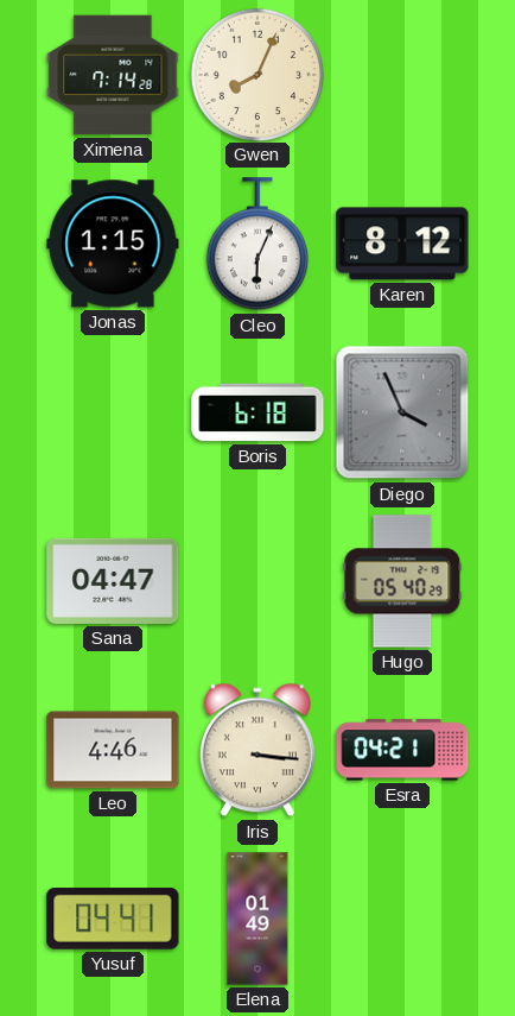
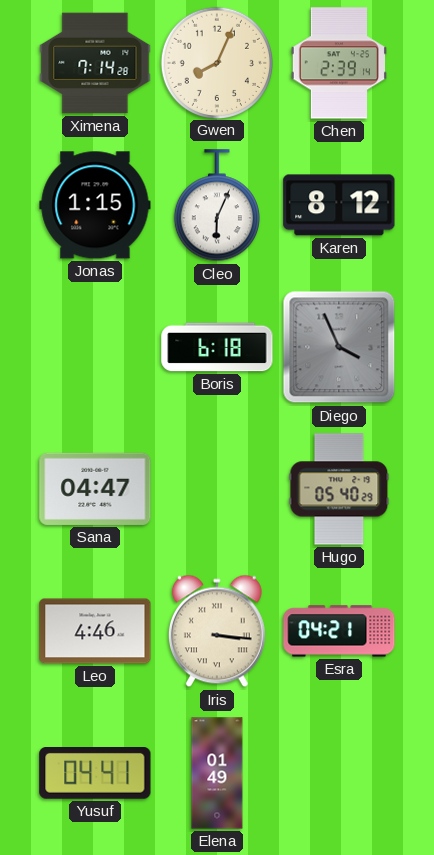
Chen: none -> 2:39
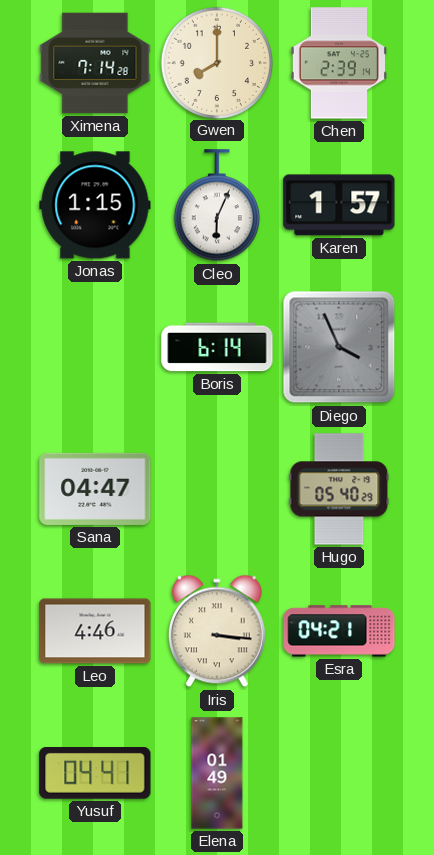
Gwen: 8:04 -> 8:00
Karen: 8:12 -> 1:57
Boris: 6:18 -> 6:14
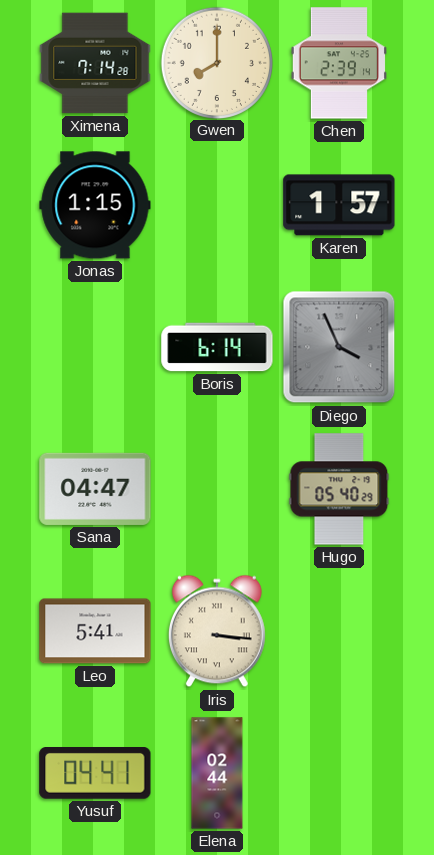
Cleo: 6:04 -> none
Leo: 4:46 -> 5:41
Esra: 04:21 -> none
Elena: 01:49 -> 02:44
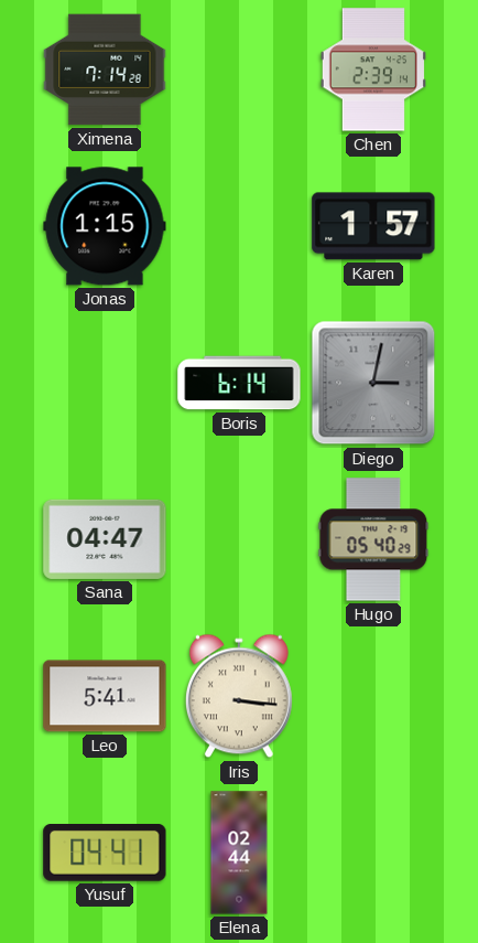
Gwen: 8:00 -> none
Diego: 3:56 -> 3:02
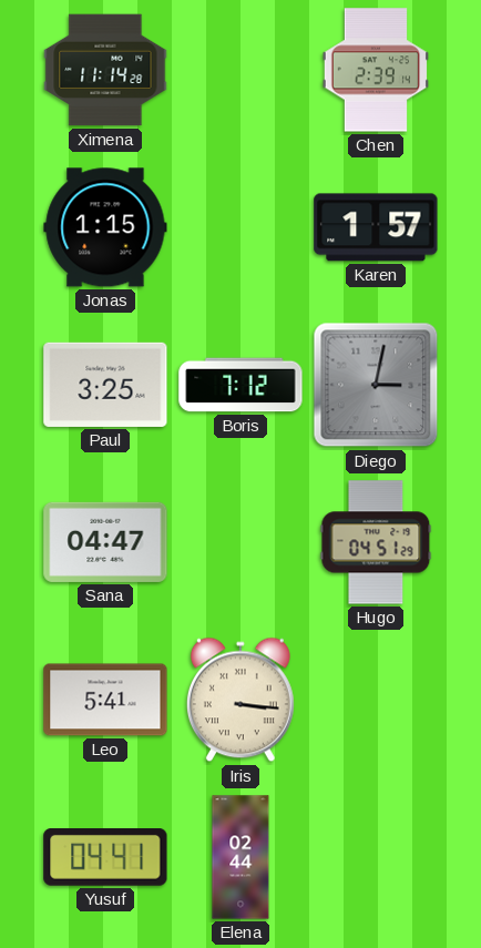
Ximena: 7:14 -> 11:14
Paul: none -> 3:25
Boris: 6:14 -> 7:12
Hugo: 05:40 -> 04:51
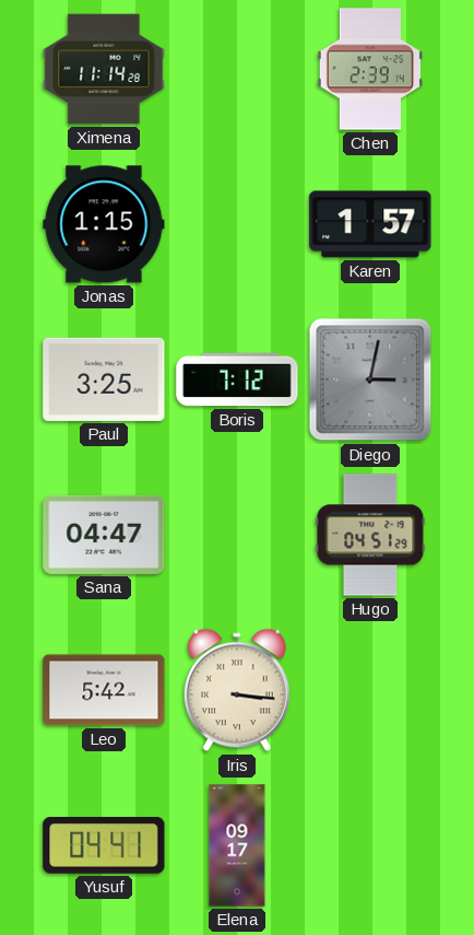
Leo: 5:41 -> 5:42
Elena: 02:44 -> 09:17
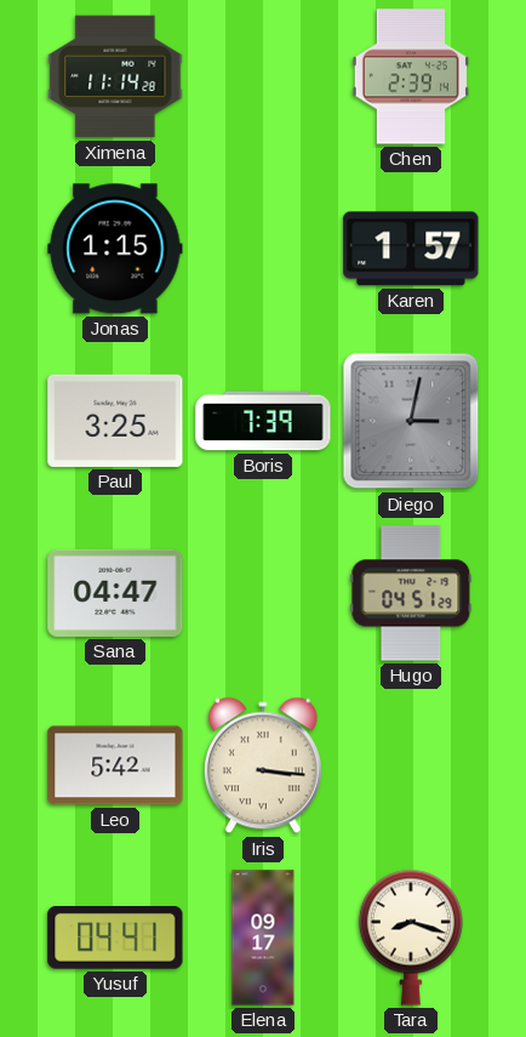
Boris: 7:12 -> 7:39
Tara: none -> 8:18
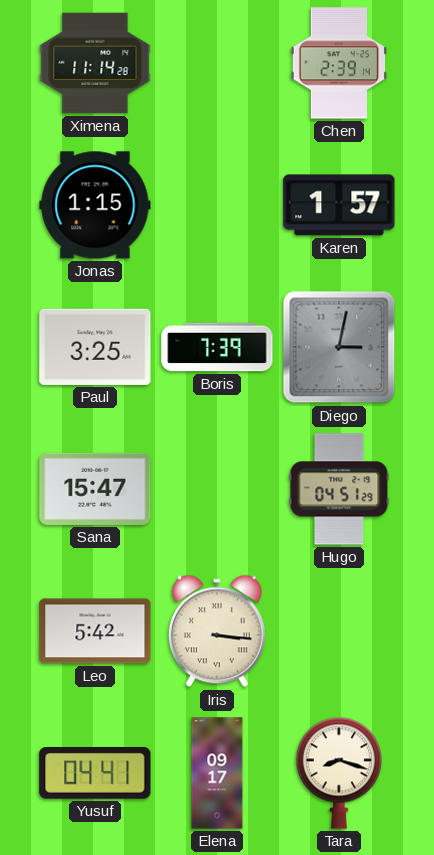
Sana: 04:47 -> 15:47
